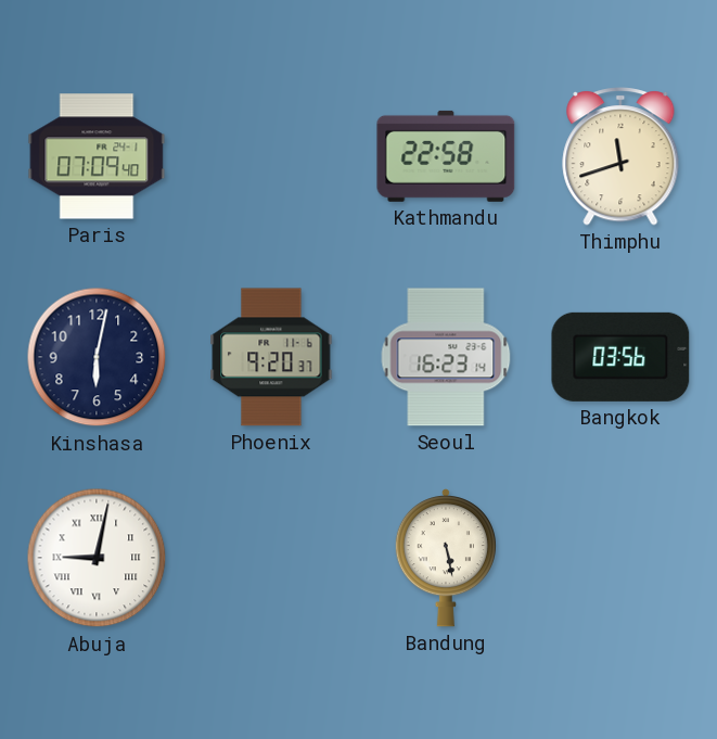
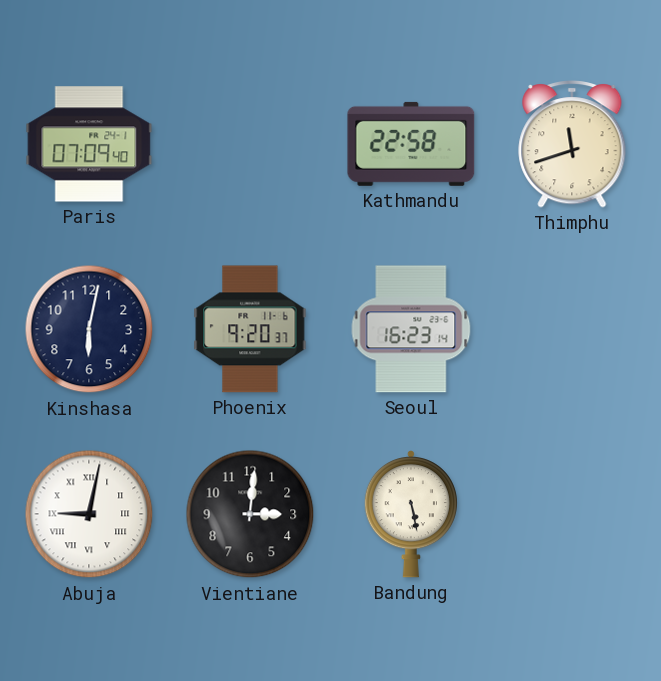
Bangkok: 03:56 -> none
Vientiane: none -> 3:01
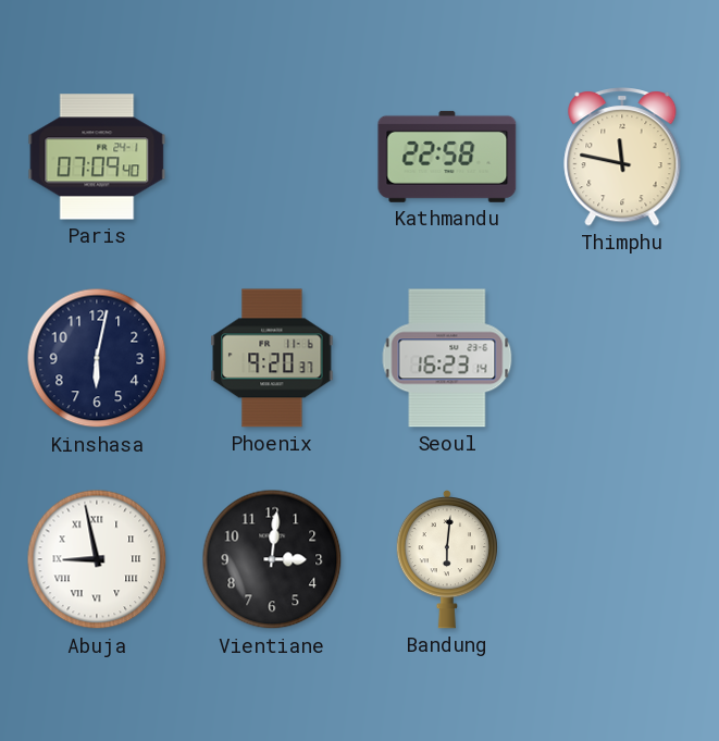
Thimphu: 11:42 -> 11:47
Abuja: 9:02 -> 8:58
Bandung: 5:28 -> 6:01
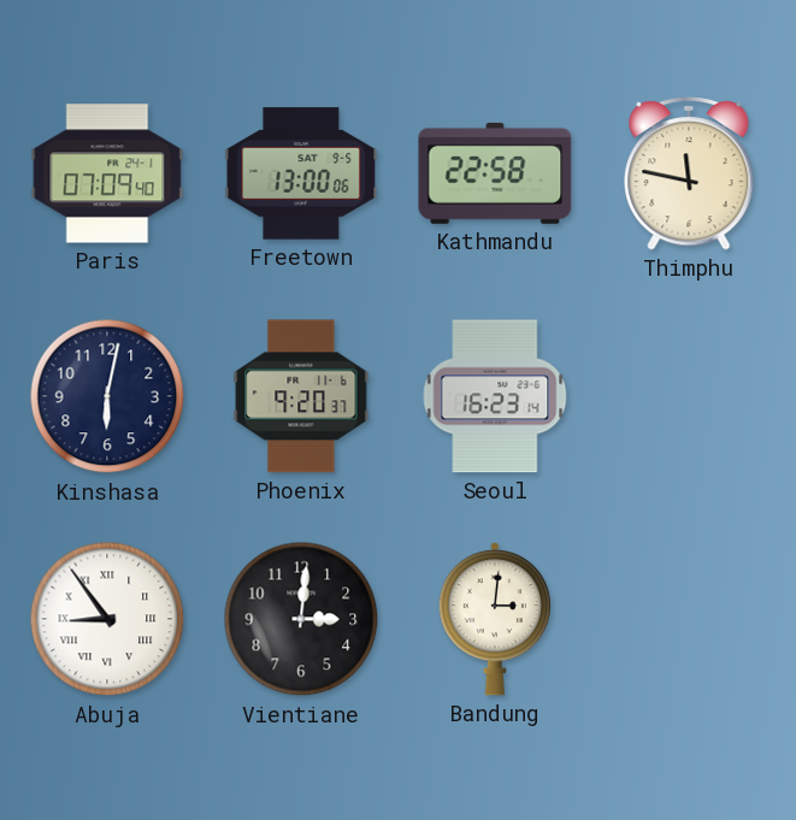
Freetown: none -> 13:00
Abuja: 8:58 -> 8:54
Bandung: 6:01 -> 3:01
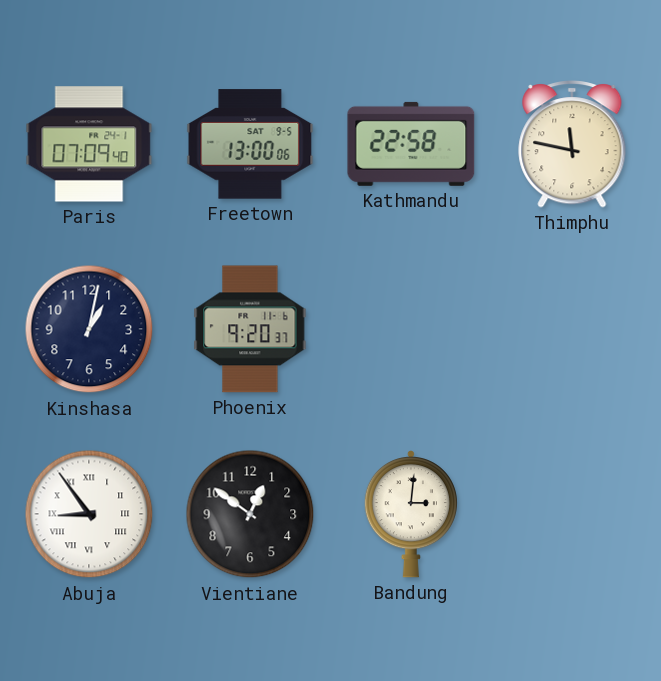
Kinshasa: 6:02 -> 1:02
Seoul: 16:23 -> none
Vientiane: 3:01 -> 12:51
